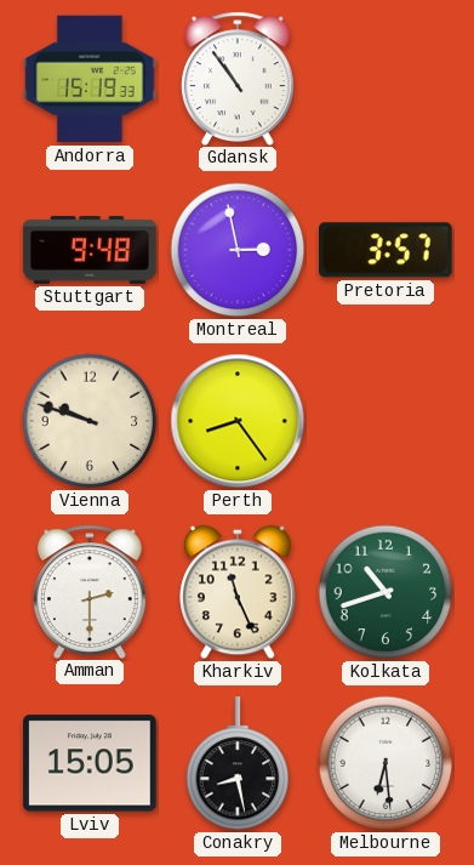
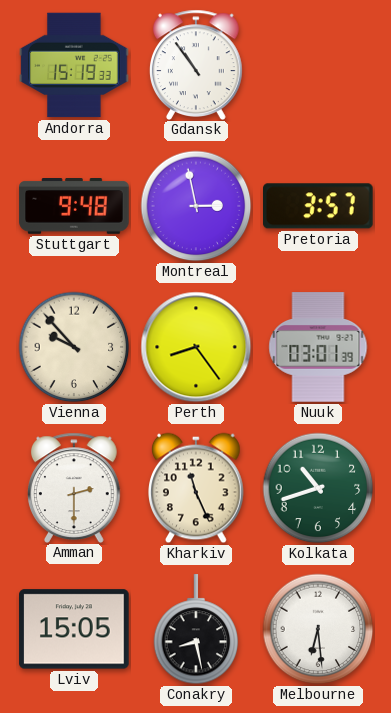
Vienna: 9:48 -> 9:53
Nuuk: none -> 03:01
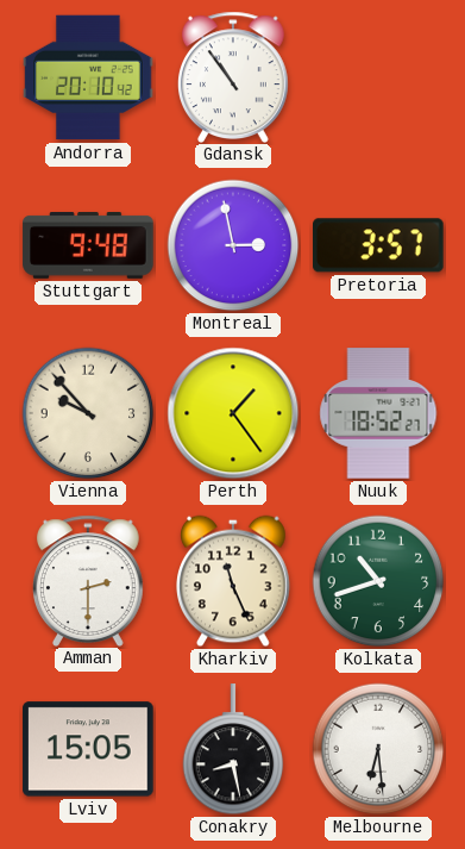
Andorra: 15:19 -> 20:10
Perth: 8:24 -> 1:24
Nuuk: 03:01 -> 18:52
